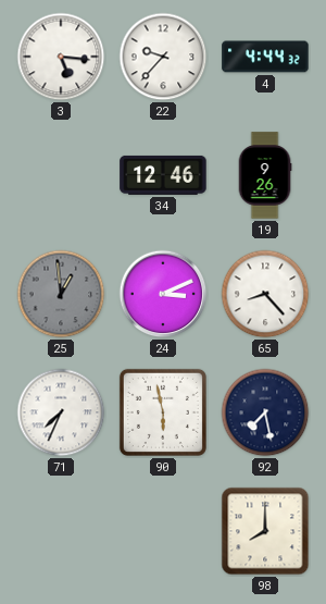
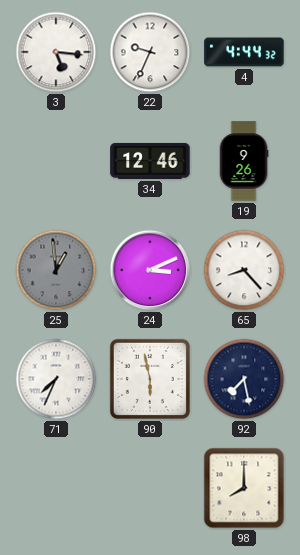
22: 9:37 -> 9:34
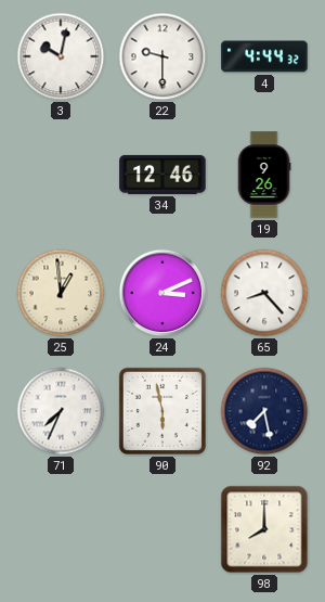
3: 5:16 -> 10:02
22: 9:34 -> 9:30
25 dial: grey -> cream
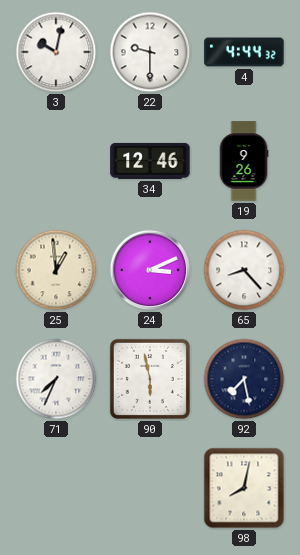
98: 8:00 -> 8:02
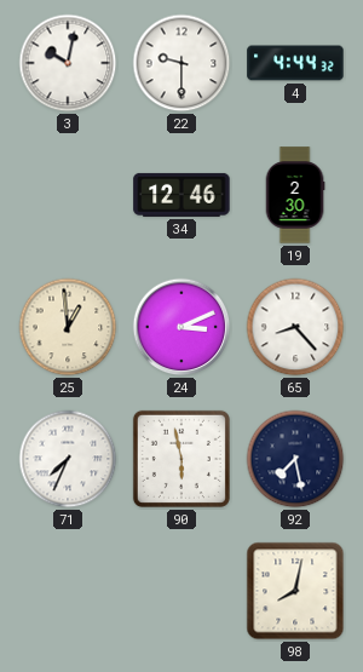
19: 9:26 -> 2:30
